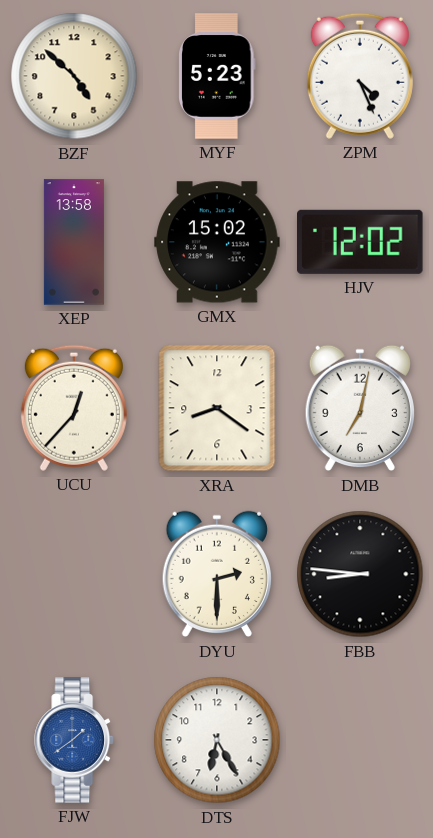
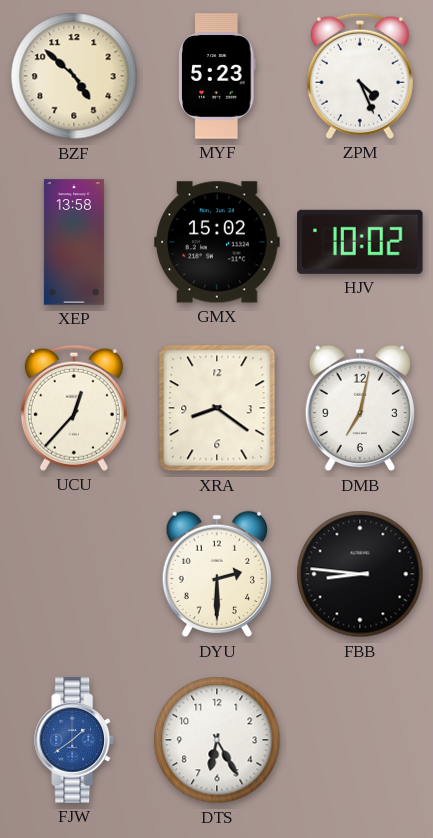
HJV: 12:02 -> 10:02
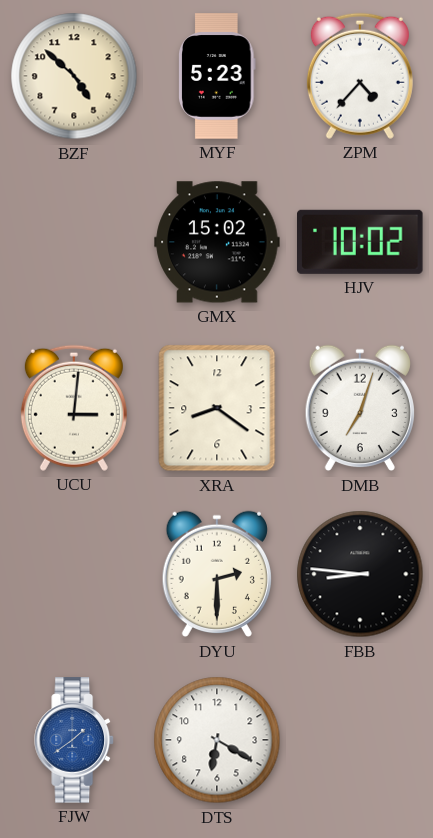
ZPM: 4:26 -> 4:37
XEP: 13:58 -> none
UCU: 12:37 -> 3:01
DMB: 7:02 -> 7:03
DTS: 6:25 -> 6:20
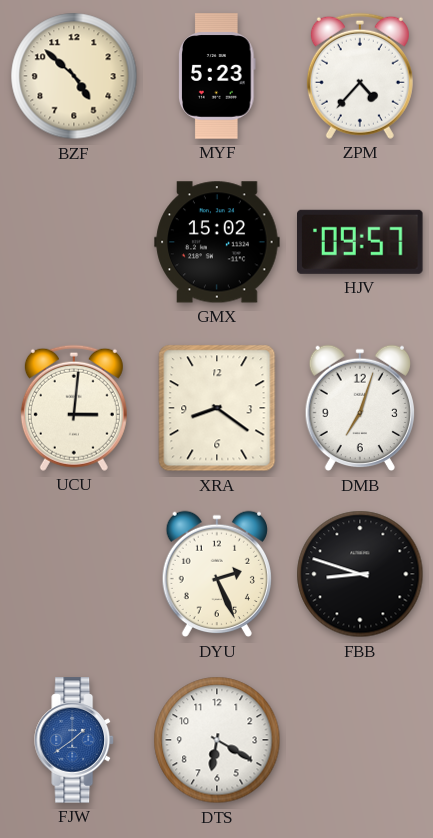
HJV: 10:02 -> 09:57
DYU: 2:30 -> 2:26
FBB: 8:46 -> 8:48
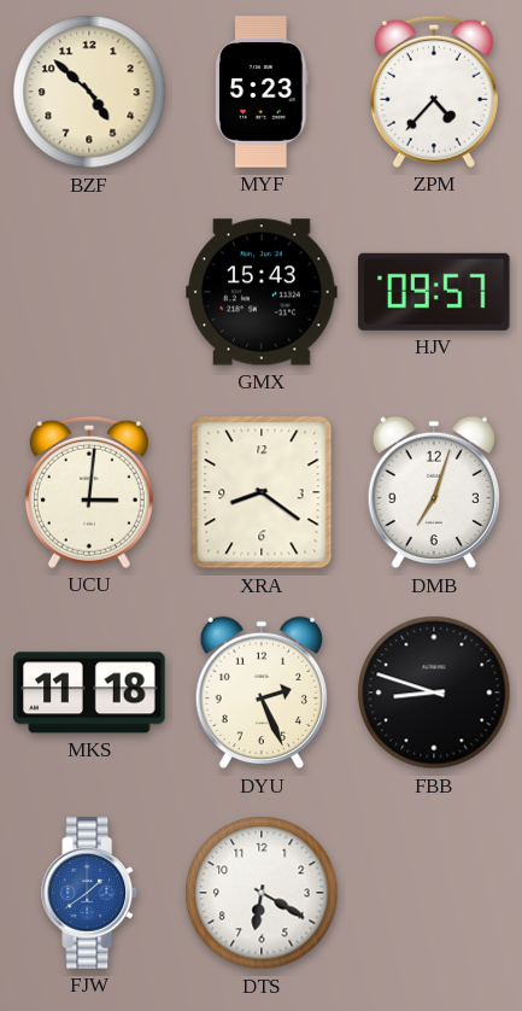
GMX: 15:02 -> 15:43
MKS: none -> 11:18
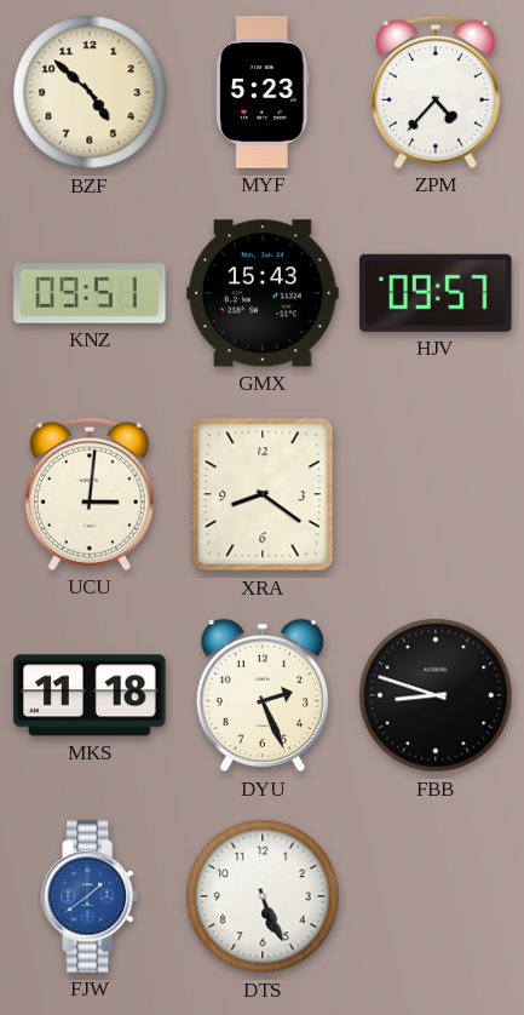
KNZ: none -> 09:51
DMB: 7:03 -> none
DTS: 6:20 -> 5:26
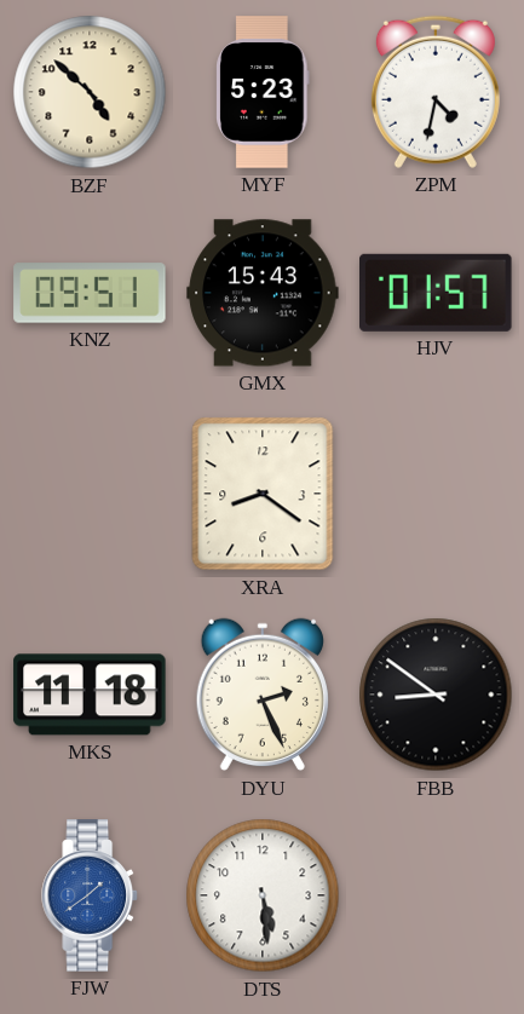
ZPM: 4:37 -> 4:32
HJV: 09:57 -> 01:57
UCU: 3:01 -> none
FBB: 8:48 -> 8:51
DTS: 5:26 -> 5:29
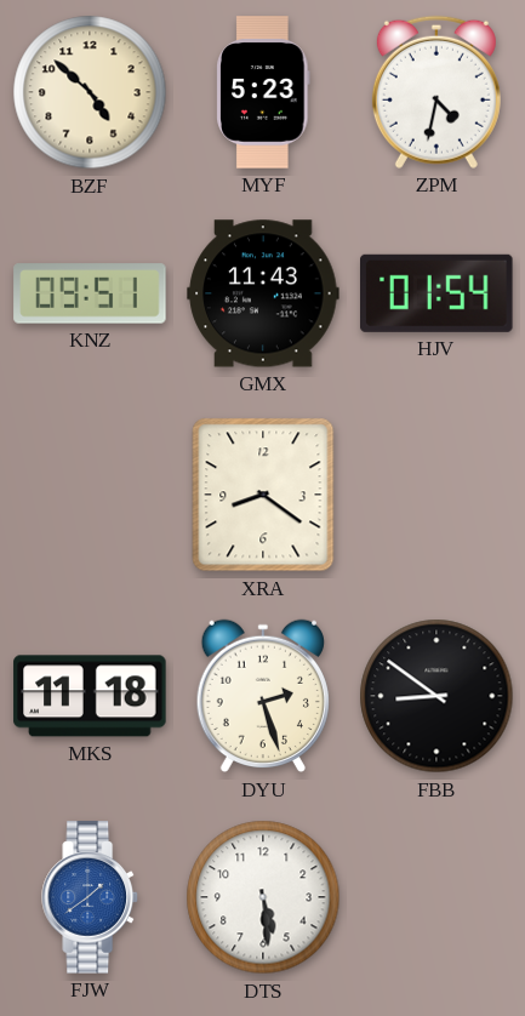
GMX: 15:43 -> 11:43
HJV: 01:57 -> 01:54
DYU: 2:26 -> 2:27
